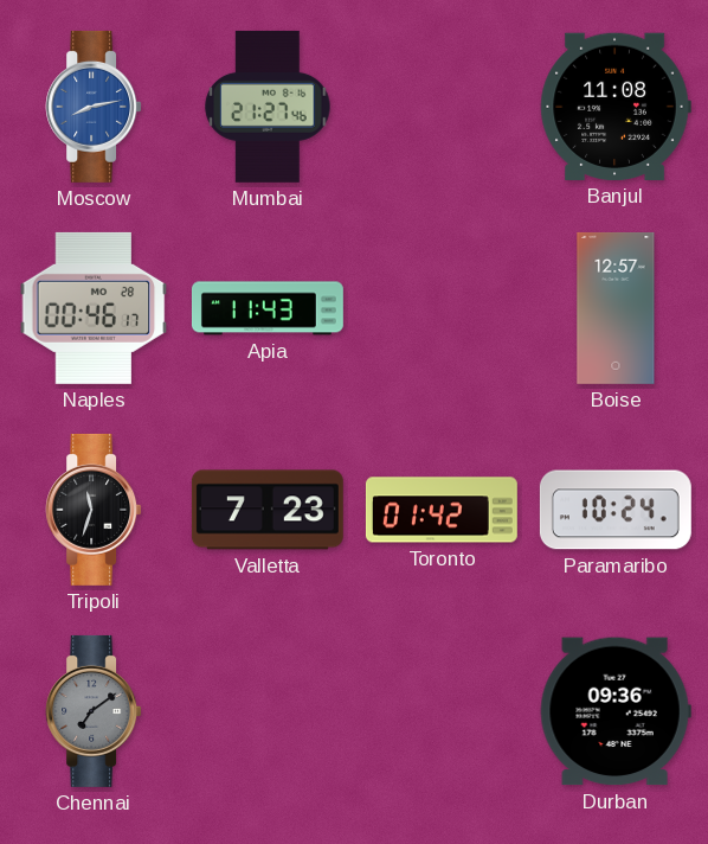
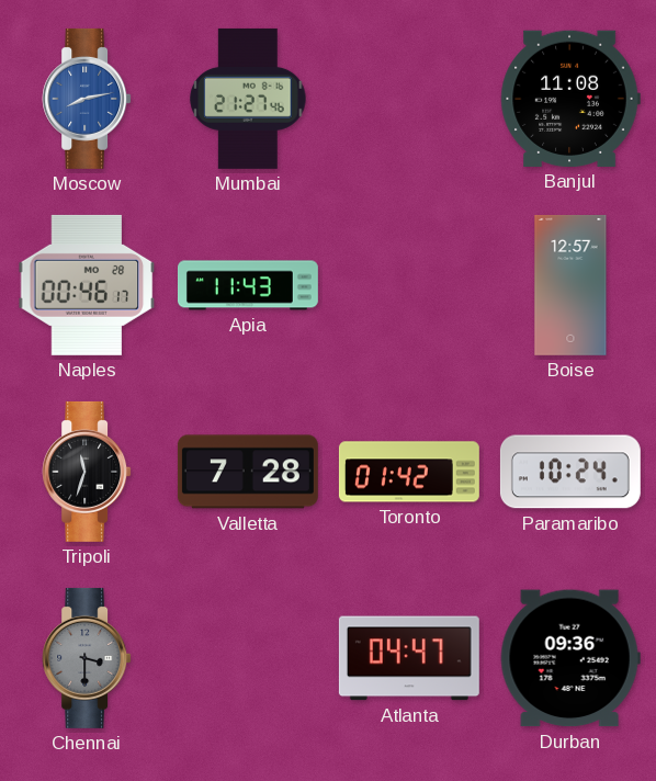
Valletta: 7:23 -> 7:28
Chennai: 7:09 -> 3:30
Atlanta: none -> 04:47
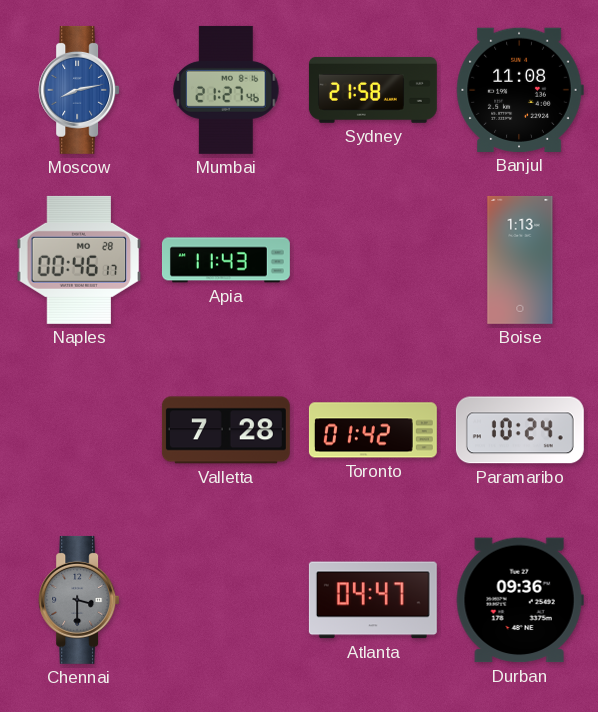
Sydney: none -> 21:58
Boise: 12:57 -> 1:13
Tripoli: 11:33 -> none
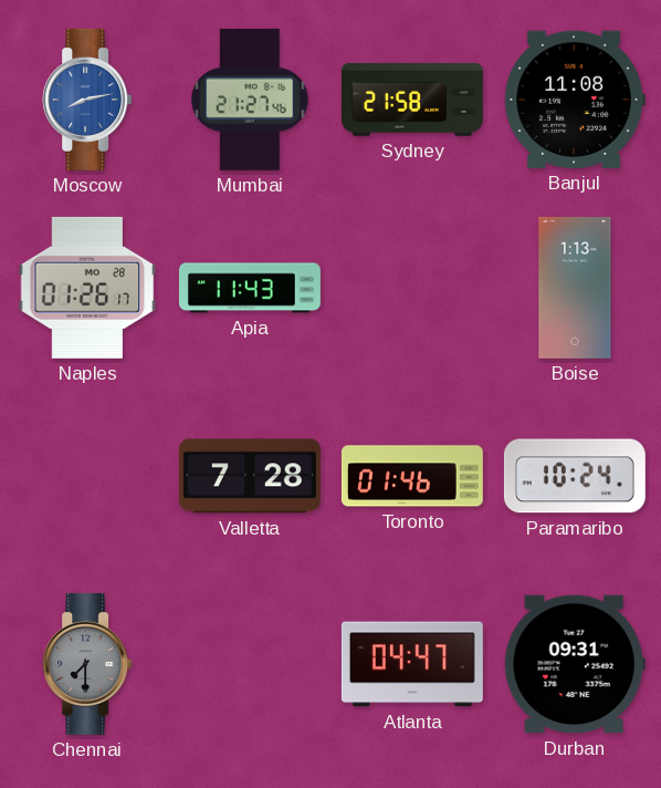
Naples: 00:46 -> 01:26
Toronto: 01:42 -> 01:46
Chennai: 3:30 -> 7:30
Durban: 09:36 -> 09:31
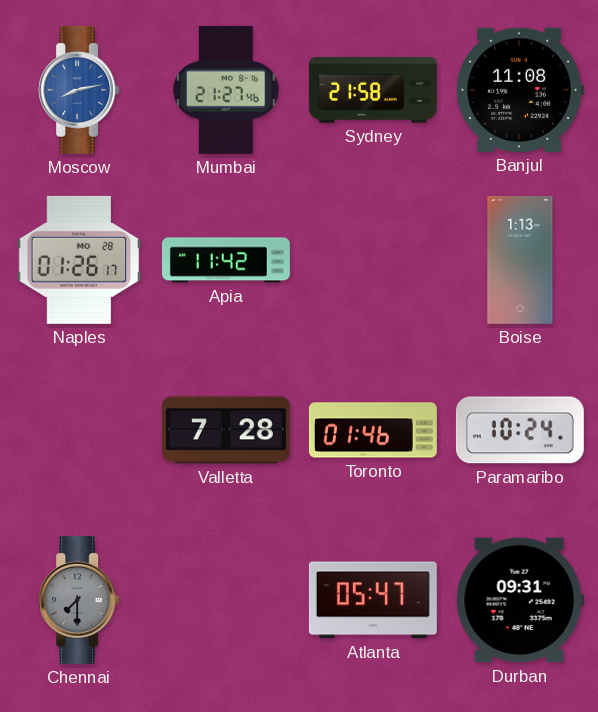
Apia: 11:43 -> 11:42
Atlanta: 04:47 -> 05:47
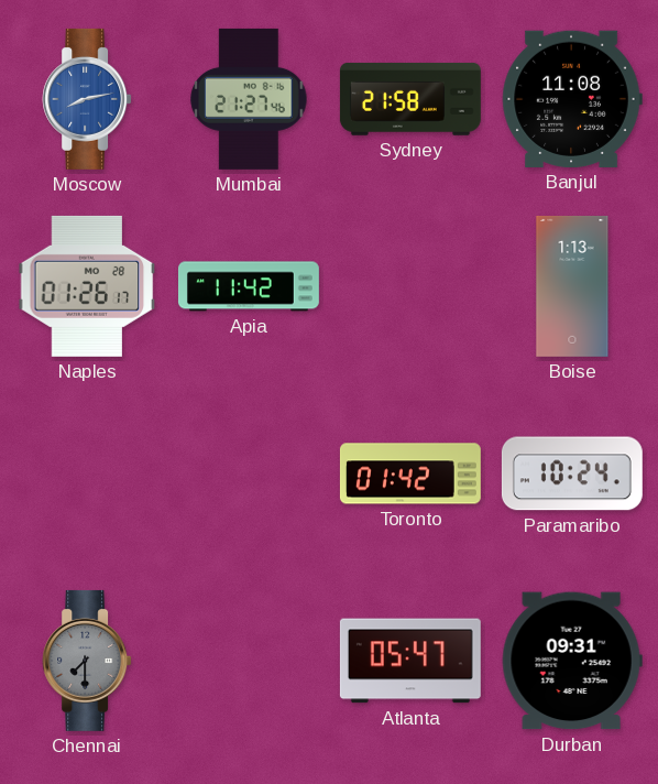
Valletta: 7:28 -> none
Toronto: 01:46 -> 01:42
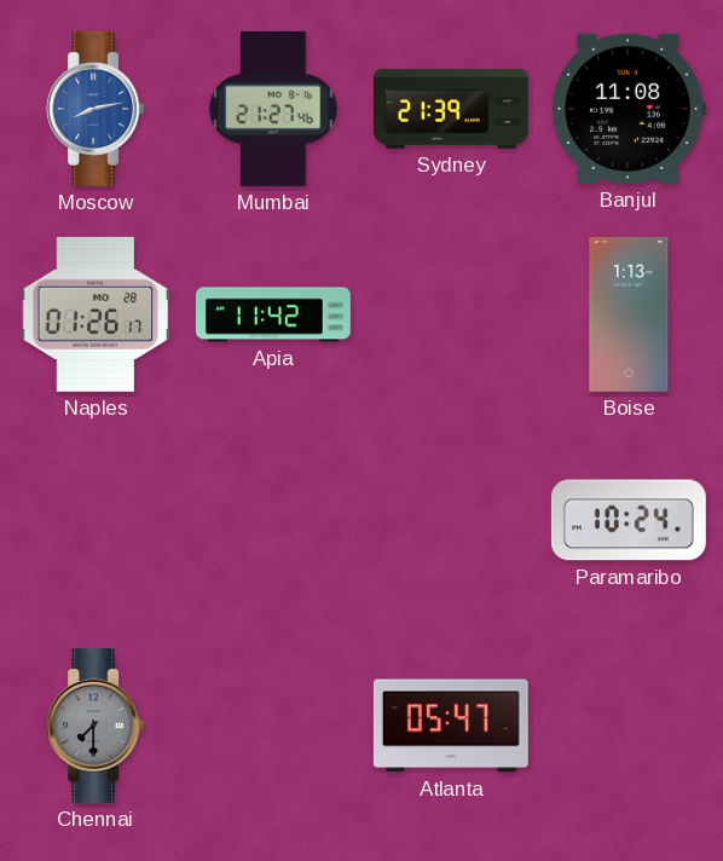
Sydney: 21:58 -> 21:39
Toronto: 01:42 -> none
Durban: 09:31 -> none
